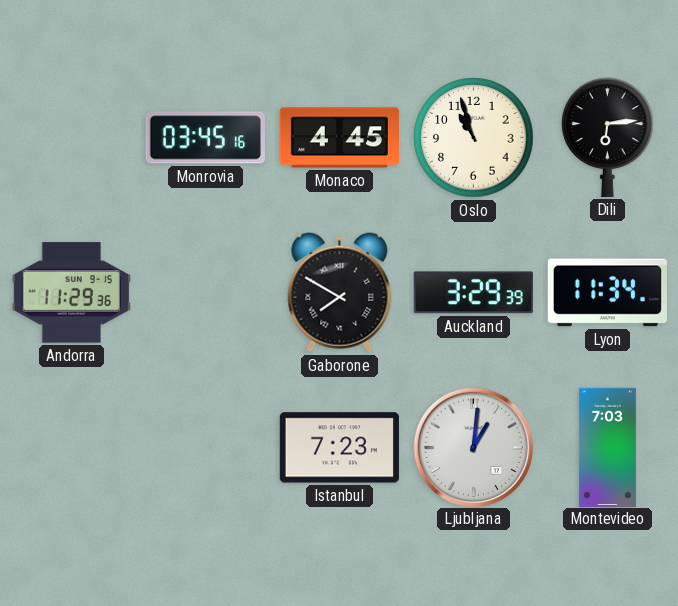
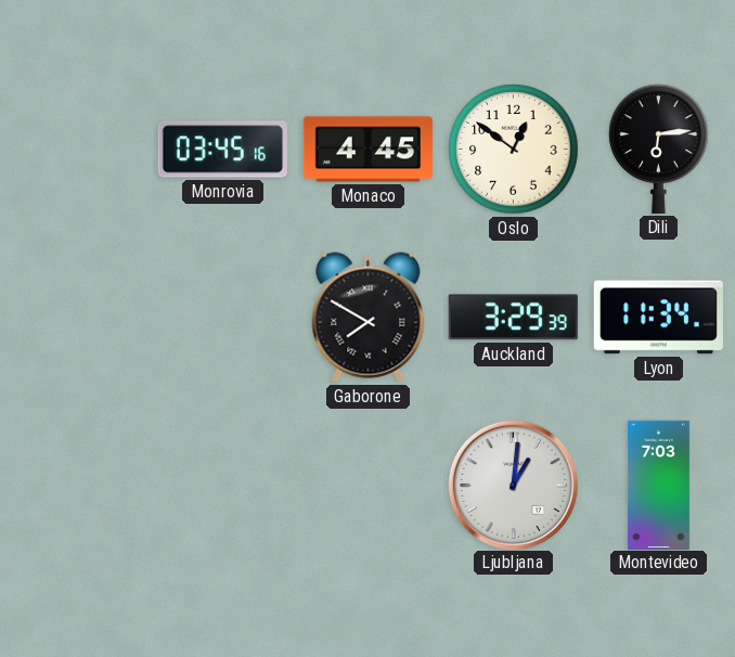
Oslo: 10:57 -> 12:51
Andorra: 11:29 -> none
Istanbul: 7:23 -> none
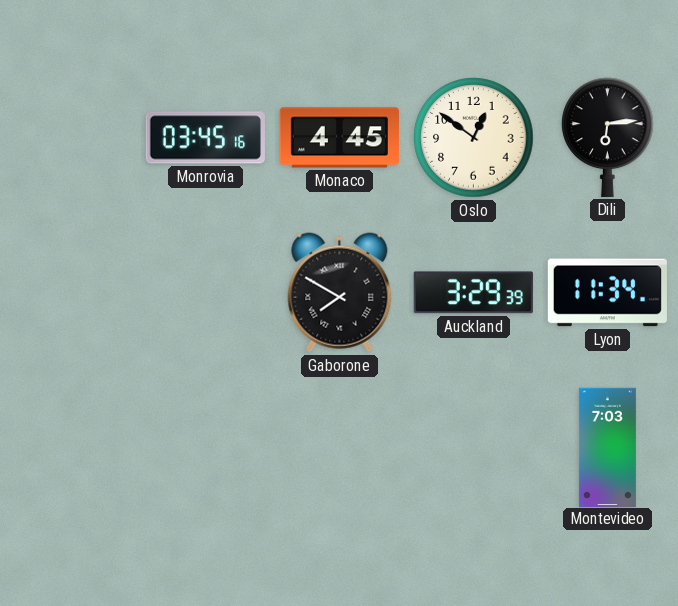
Ljubljana: 1:01 -> none
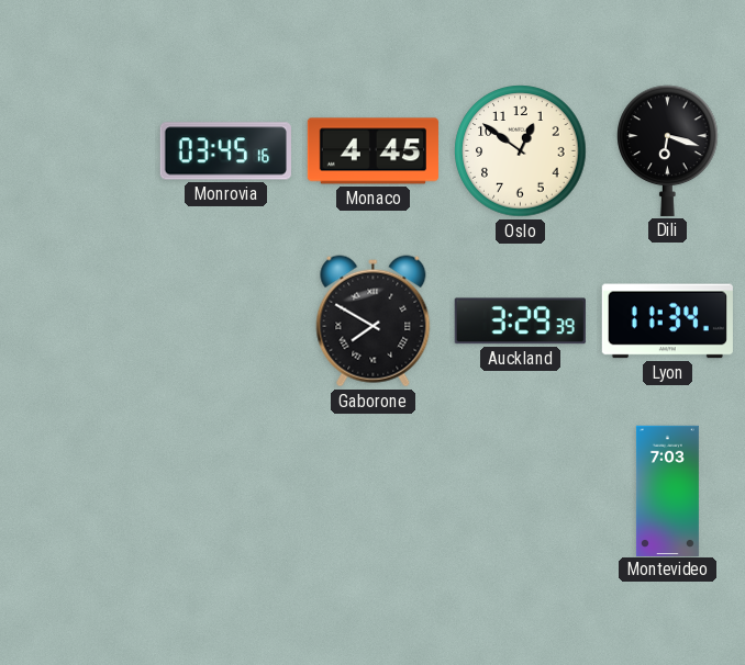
Dili: 6:14 -> 6:18
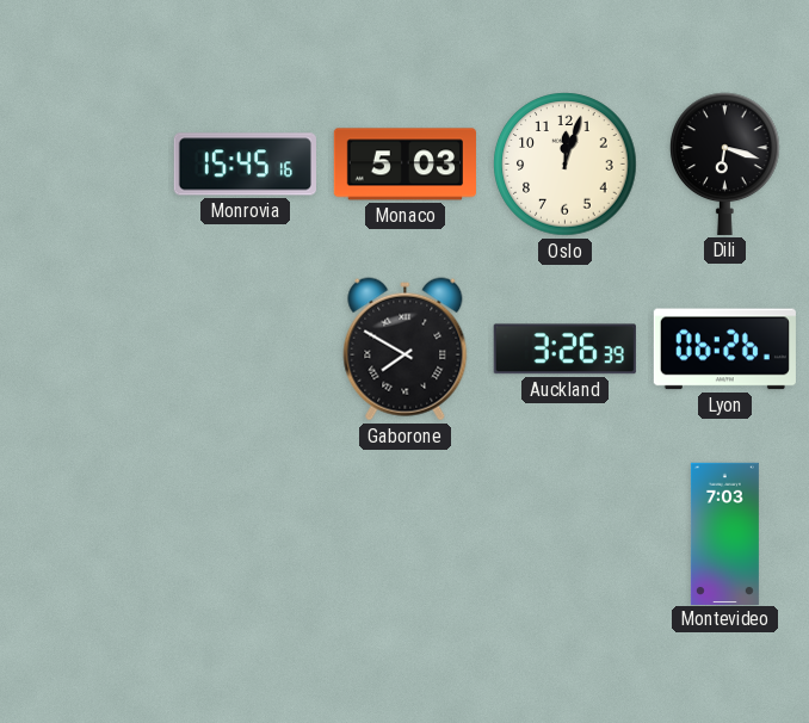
Monrovia: 03:45 -> 15:45
Monaco: 4:45 -> 5:03
Oslo: 12:51 -> 12:03
Auckland: 3:29 -> 3:26
Lyon: 11:34 -> 06:26
